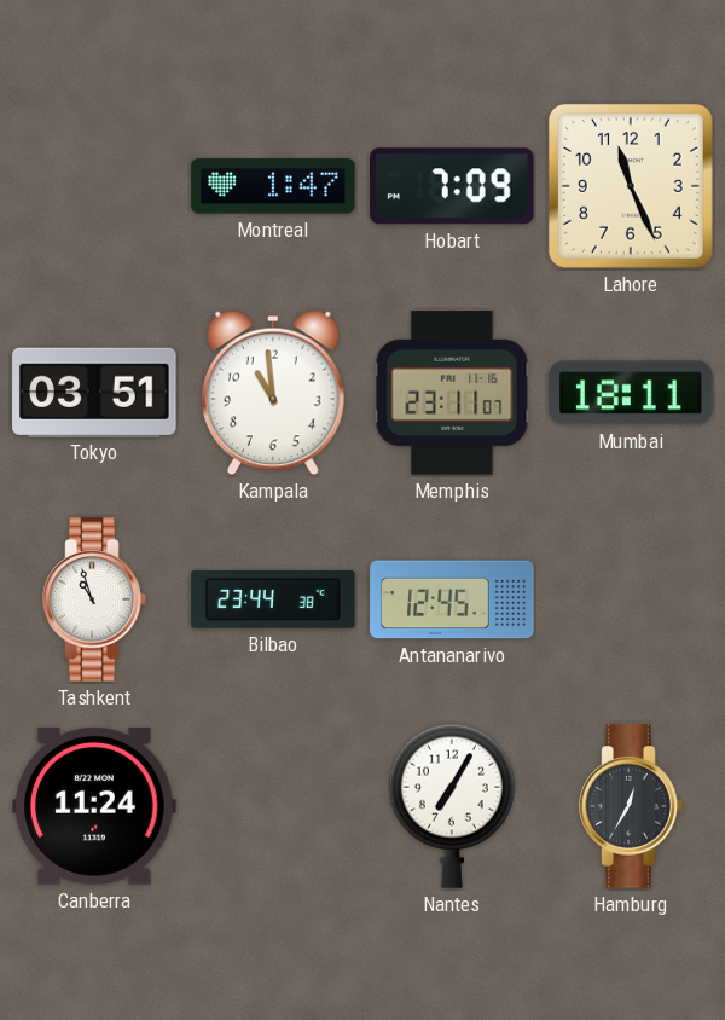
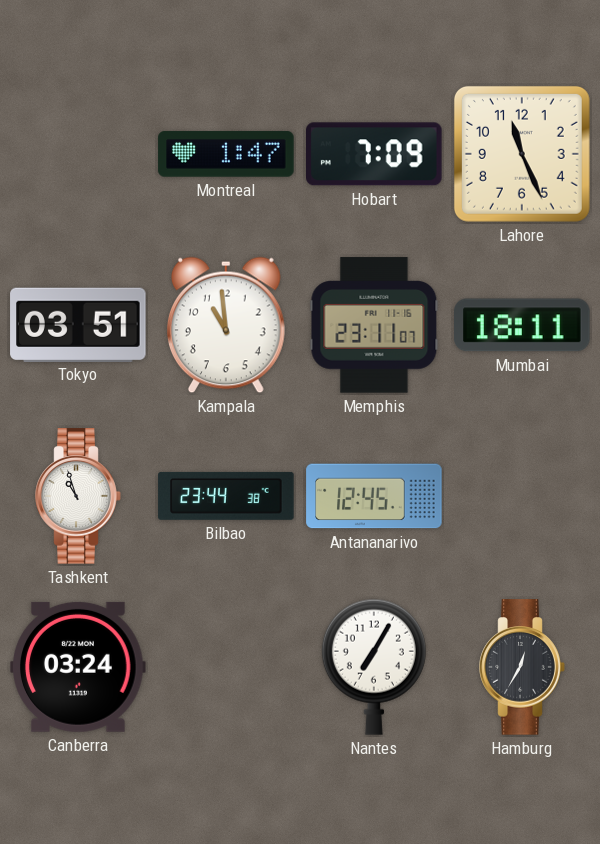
Canberra: 11:24 -> 03:24
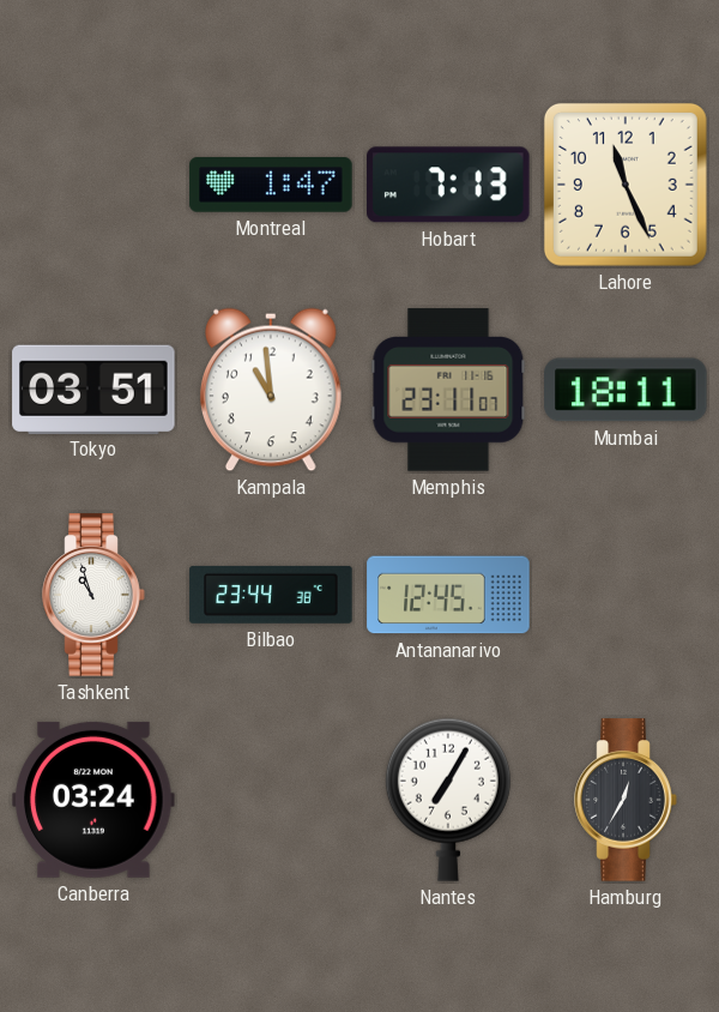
Hobart: 7:09 -> 7:13
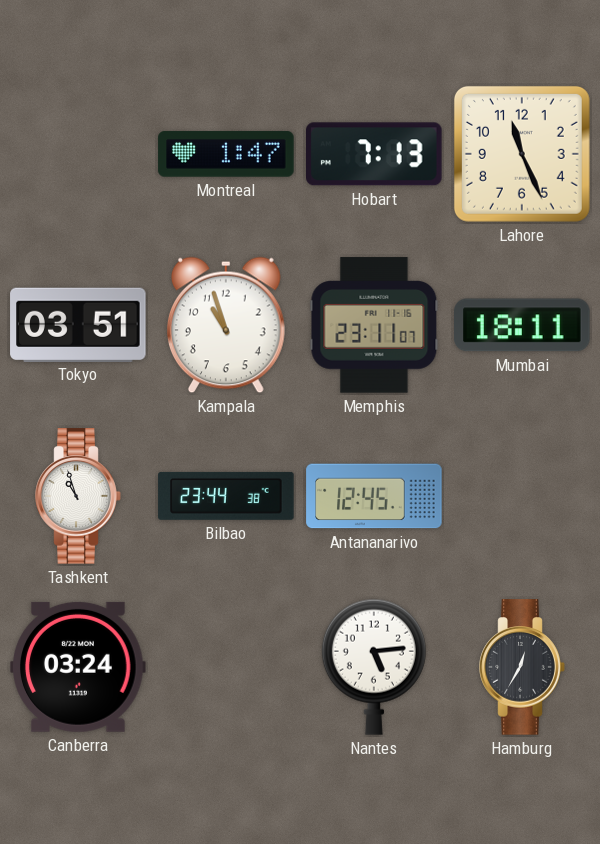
Kampala: 10:59 -> 10:57
Nantes: 7:05 -> 5:14
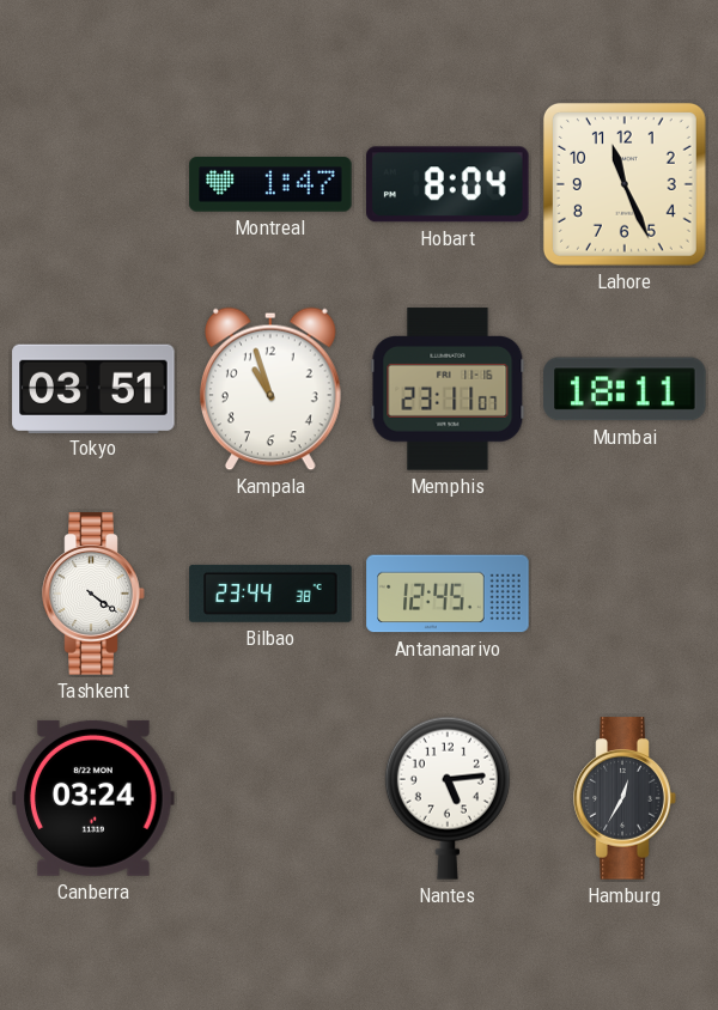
Hobart: 7:13 -> 8:04
Tashkent: 10:57 -> 4:21
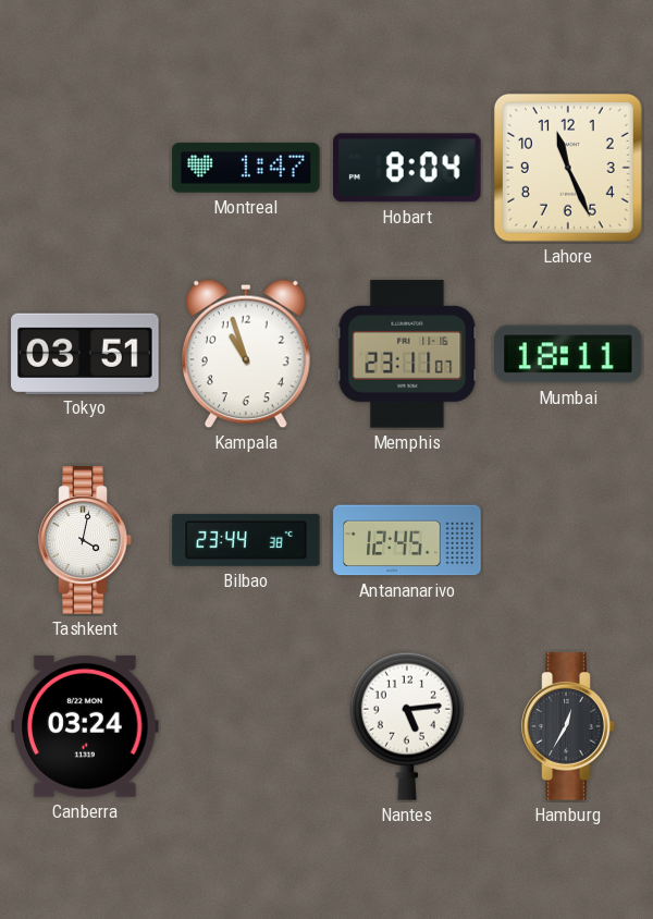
Tashkent: 4:21 -> 4:02
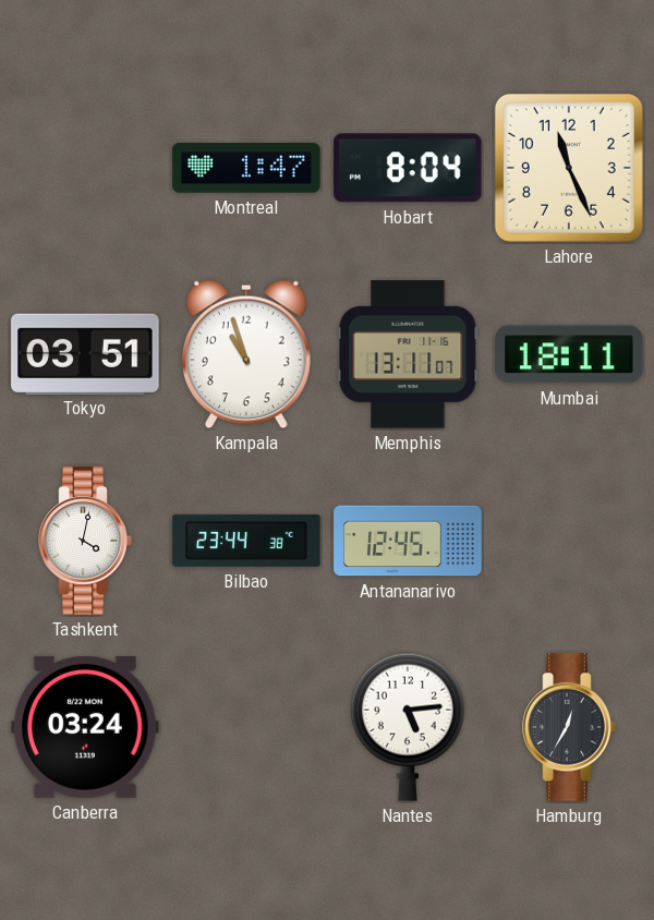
Memphis: 23:11 -> 13:11
